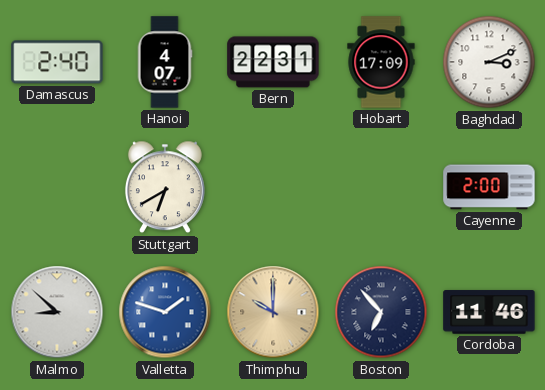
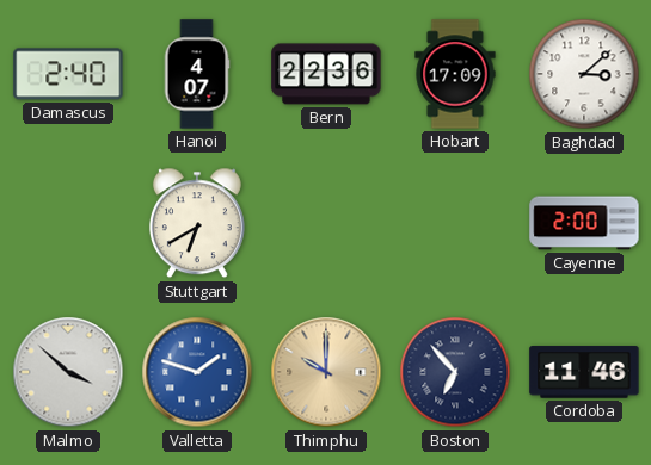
Bern: 22:31 -> 22:36
Baghdad: 3:11 -> 3:08
Malmo: 8:52 -> 3:52
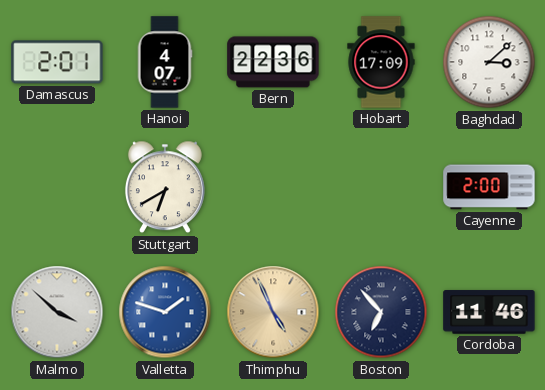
Damascus: 2:40 -> 2:01
Thimphu: 10:00 -> 4:56
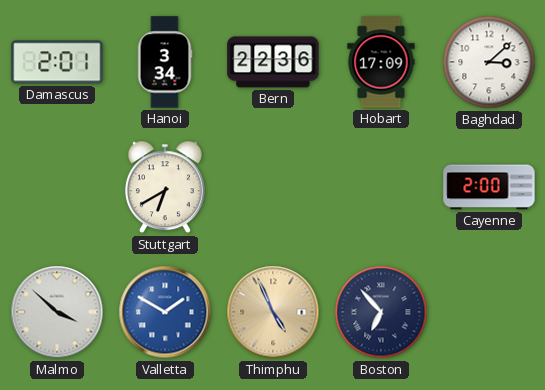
Hanoi: 4:07 -> 3:34
Valletta: 1:48 -> 1:50
Cordoba: 11:46 -> none
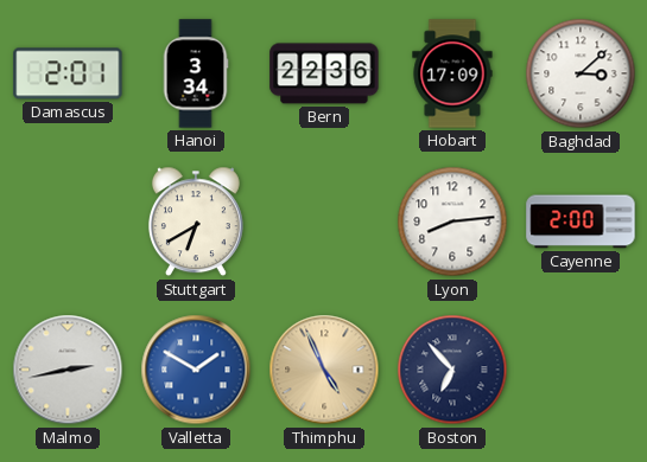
Lyon: none -> 8:14
Malmo: 3:52 -> 2:43
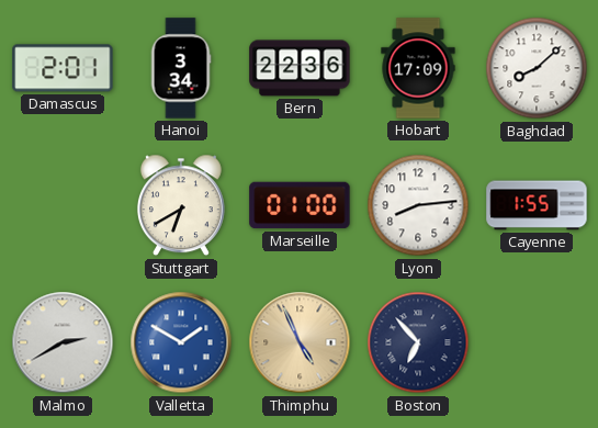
Baghdad: 3:08 -> 8:08
Marseille: none -> 01:00
Cayenne: 2:00 -> 1:55
Malmo: 2:43 -> 2:40
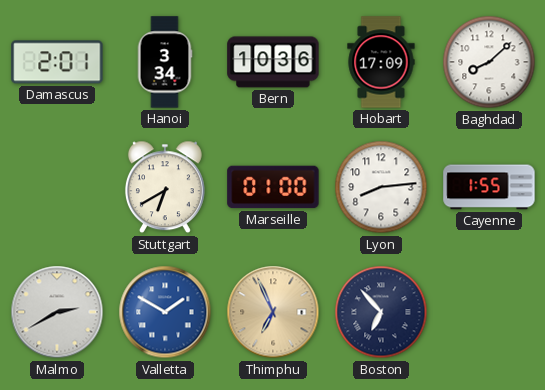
Bern: 22:36 -> 10:36
Thimphu: 4:56 -> 6:56
